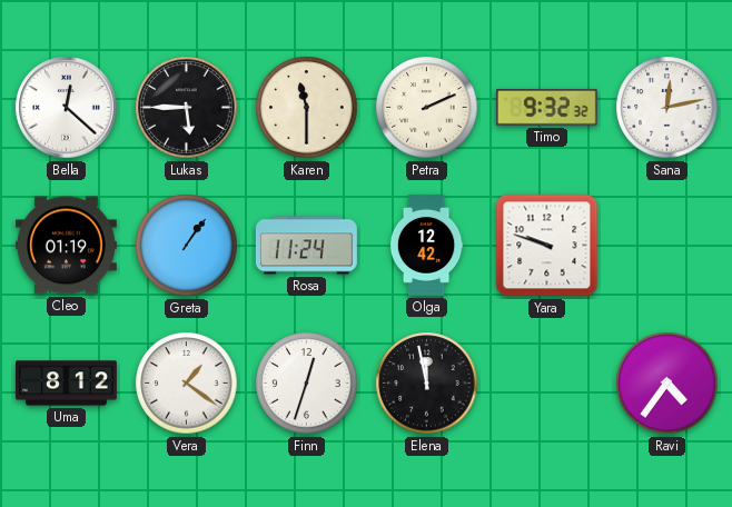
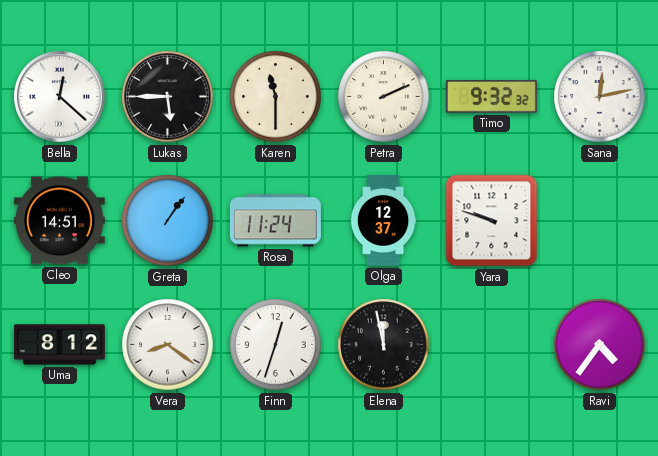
Cleo: 01:19 -> 14:51
Olga: 12:42 -> 12:37
Vera: 1:21 -> 8:21
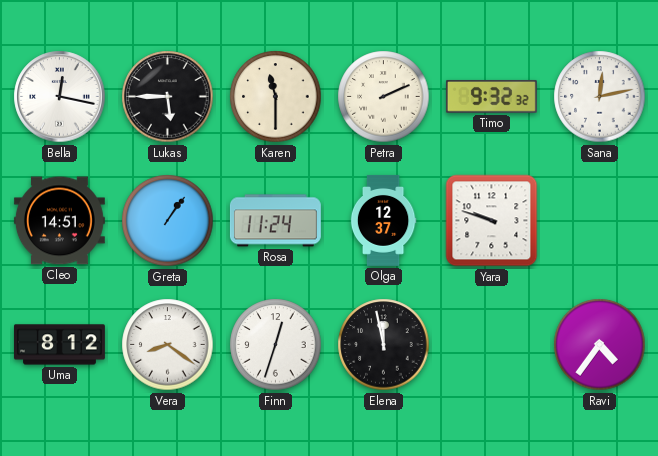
Bella: 12:22 -> 12:17
